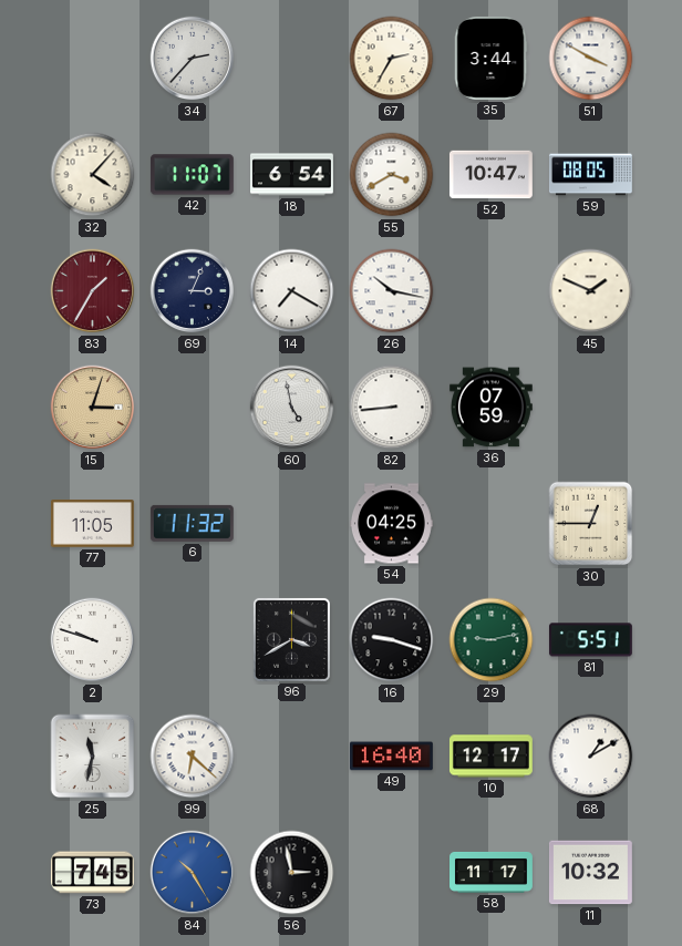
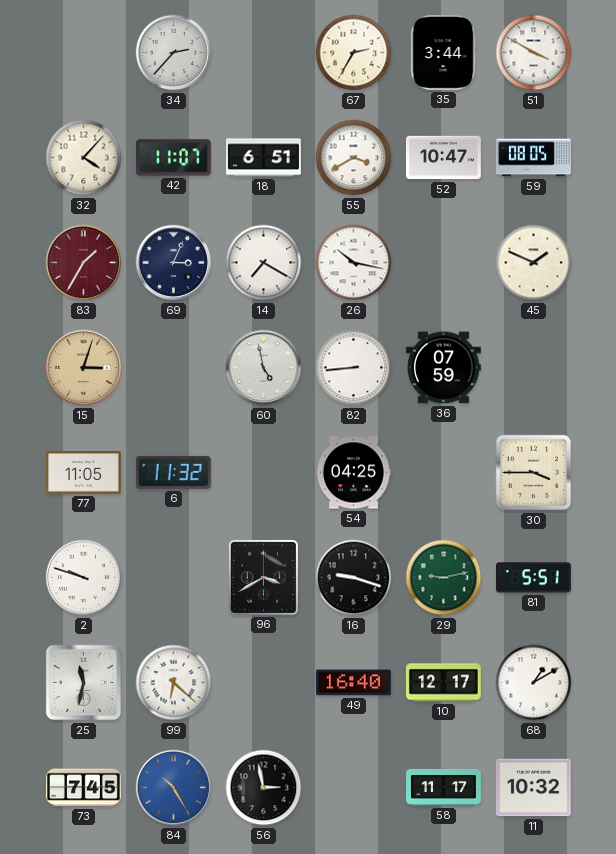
18: 6:54 -> 6:51
30: 12:45 -> 3:45
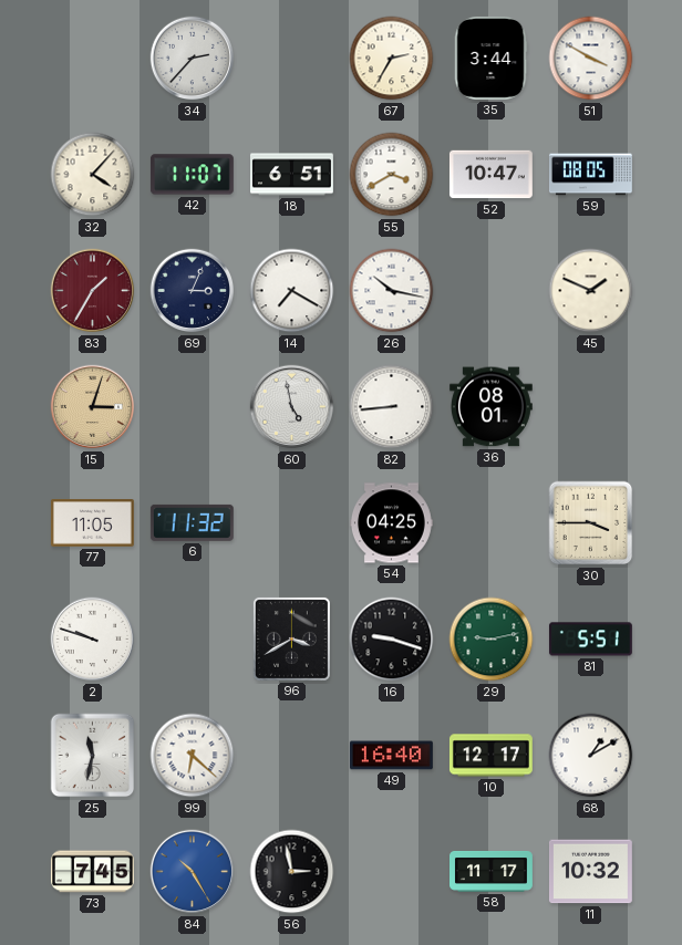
36: 07:59 -> 08:01
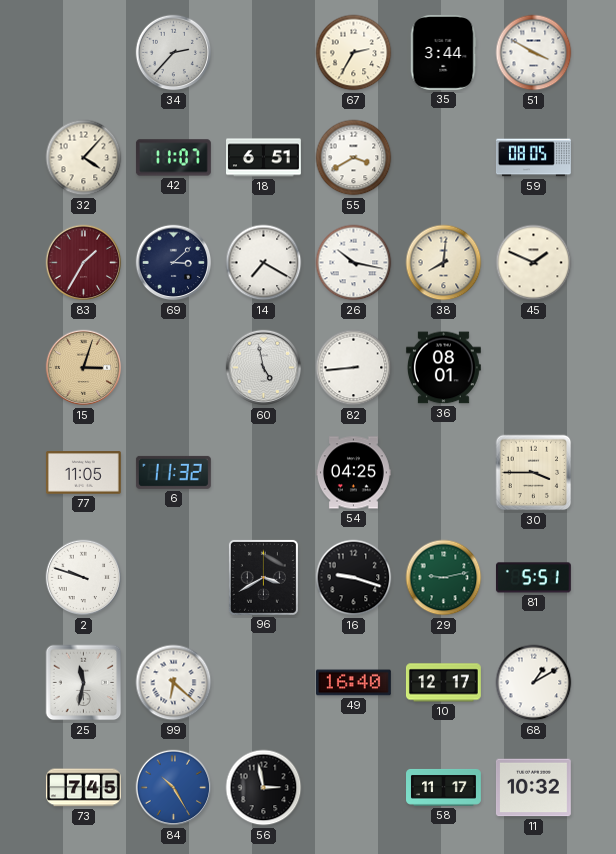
52: 10:47 -> none
69: 3:04 -> 3:08
38: none -> 8:01
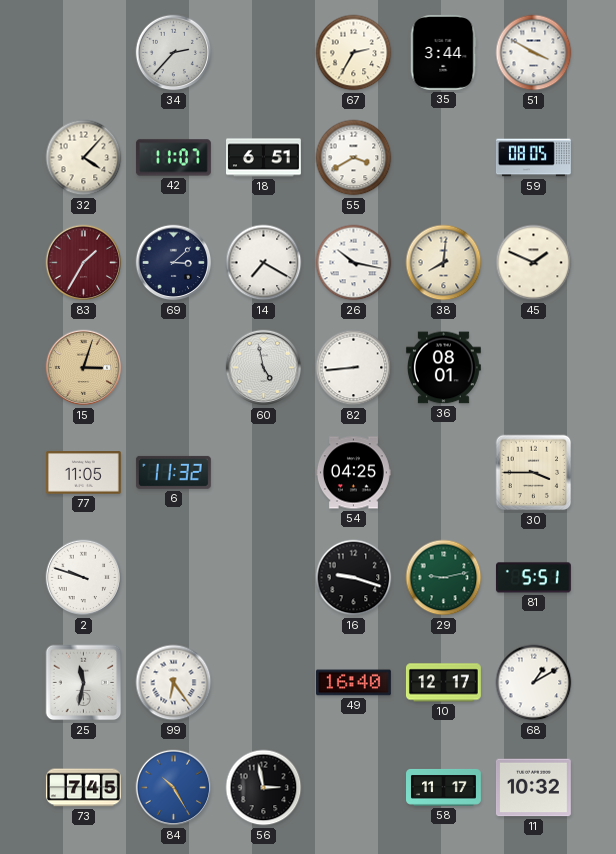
96: 3:40 -> none
99: 6:22 -> 6:24
